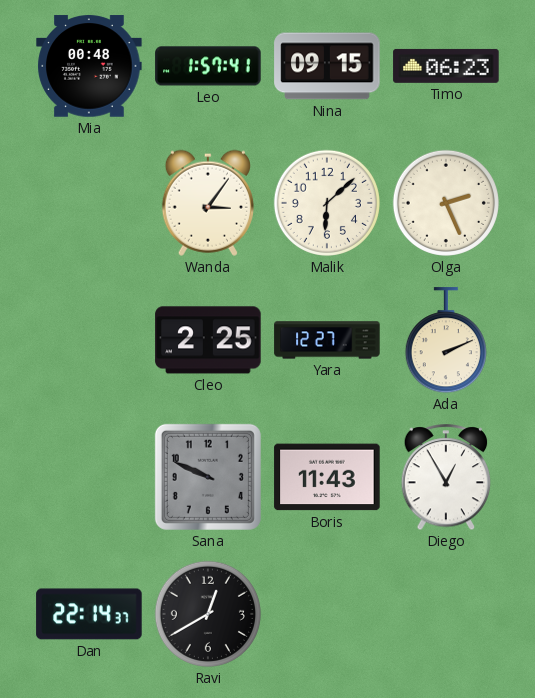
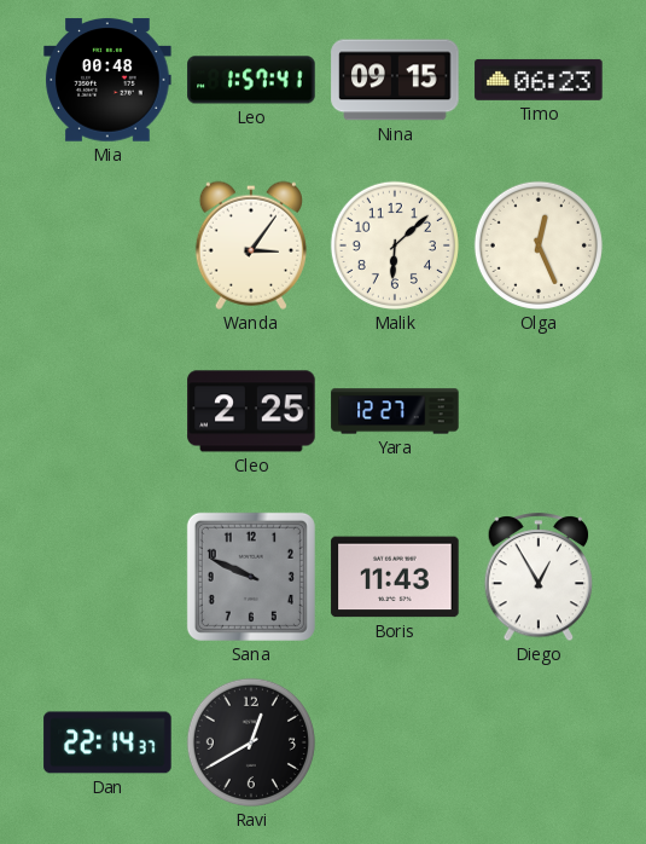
Olga: 2:26 -> 12:26
Ada: 2:11 -> none
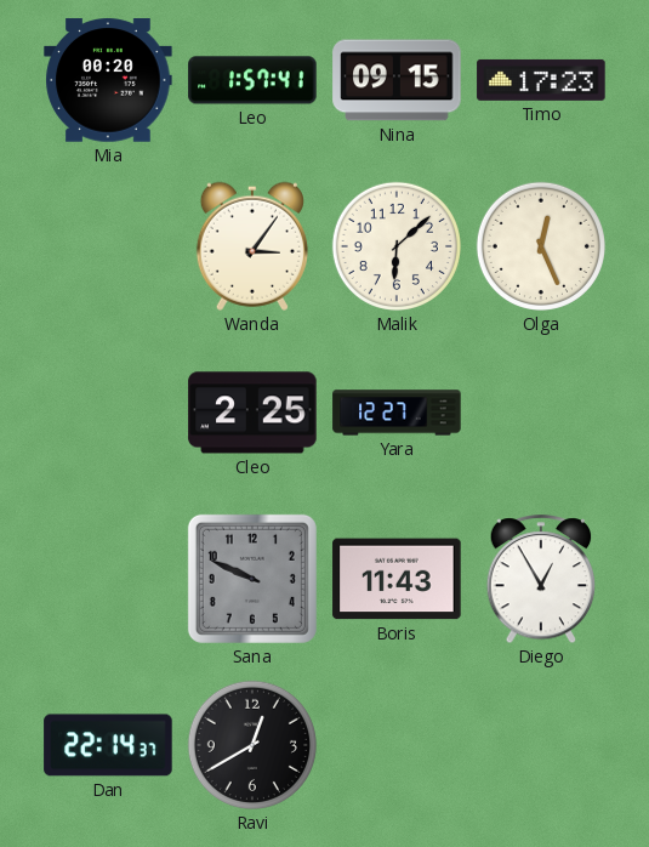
Mia: 00:48 -> 00:20
Timo: 06:23 -> 17:23
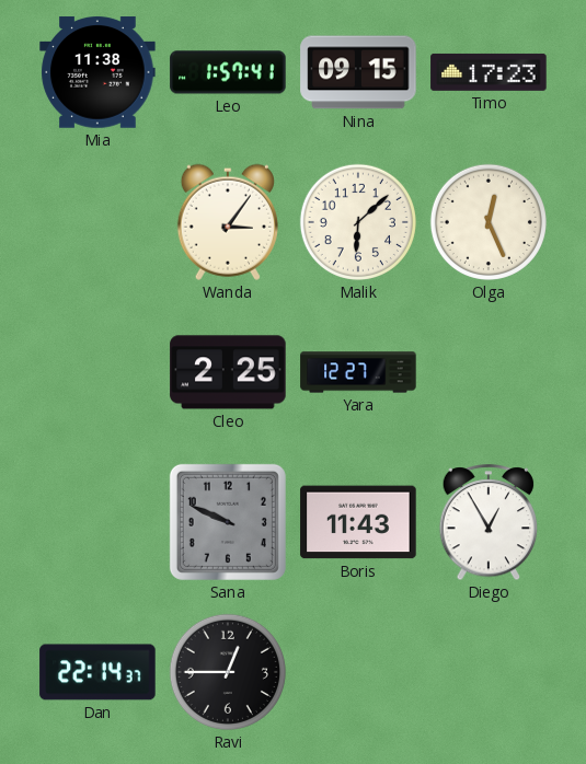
Mia: 00:20 -> 11:38
Ravi: 12:40 -> 12:45
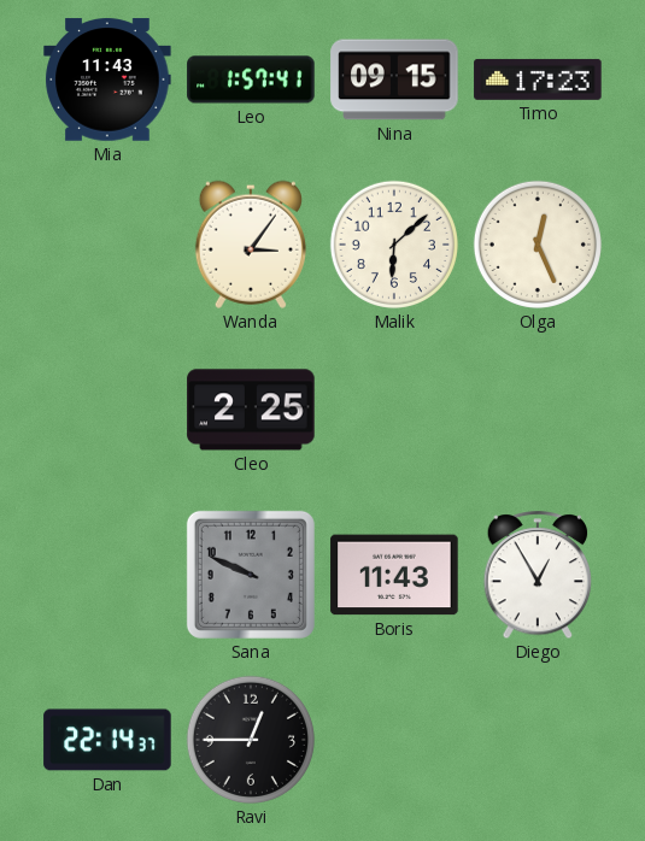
Mia: 11:38 -> 11:43
Yara: 12:27 -> none
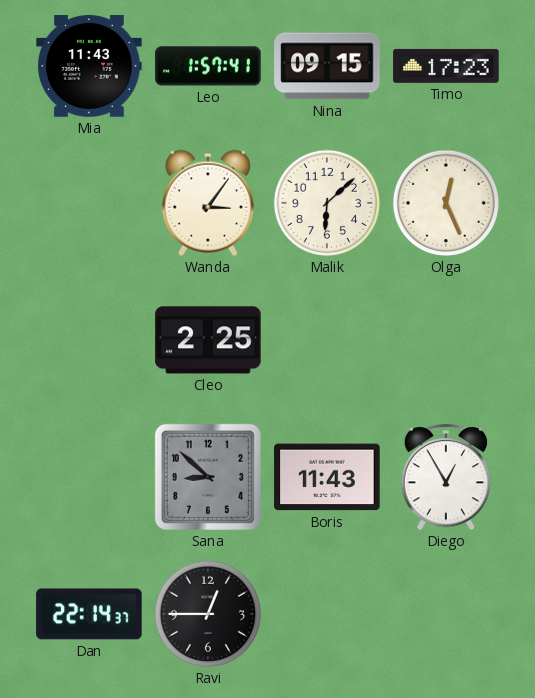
Sana: 9:49 -> 8:52
